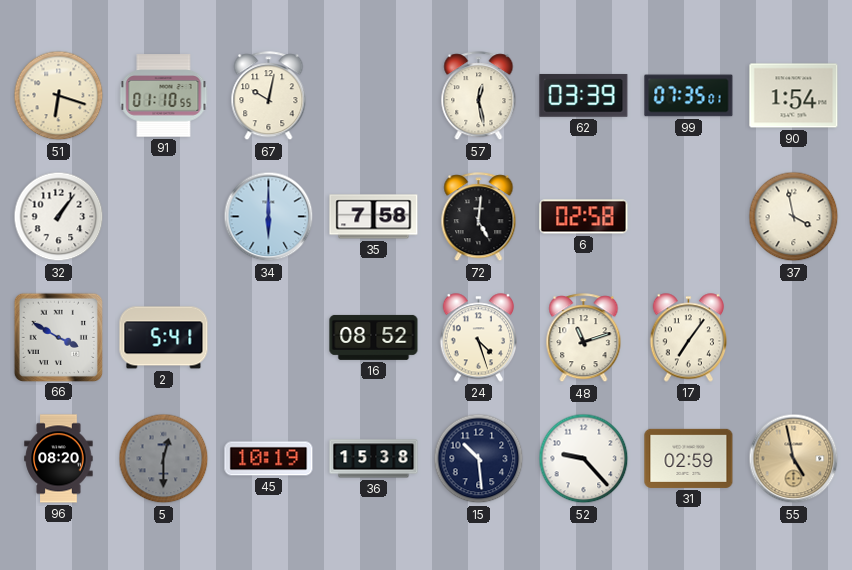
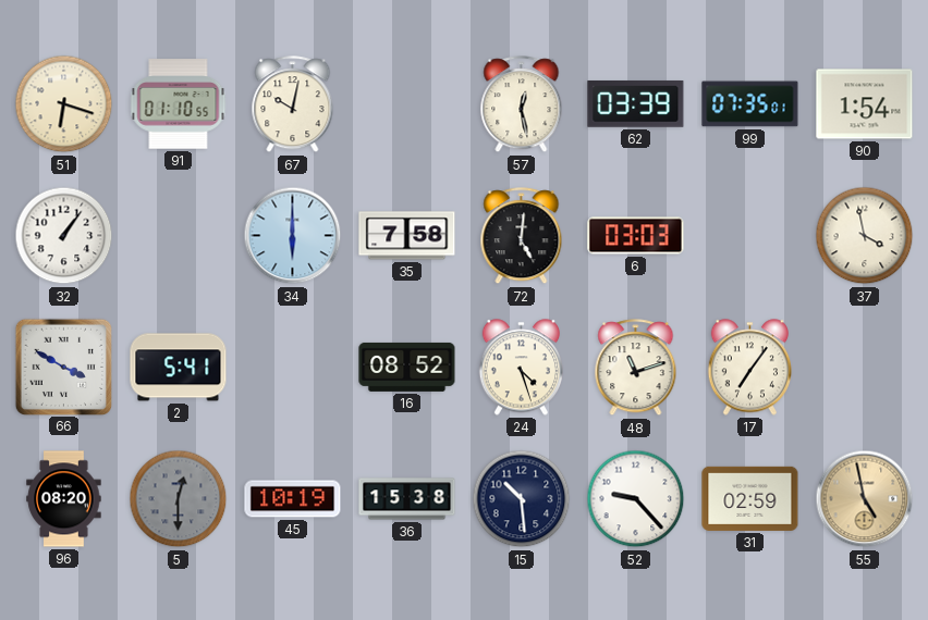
6: 02:58 -> 03:03
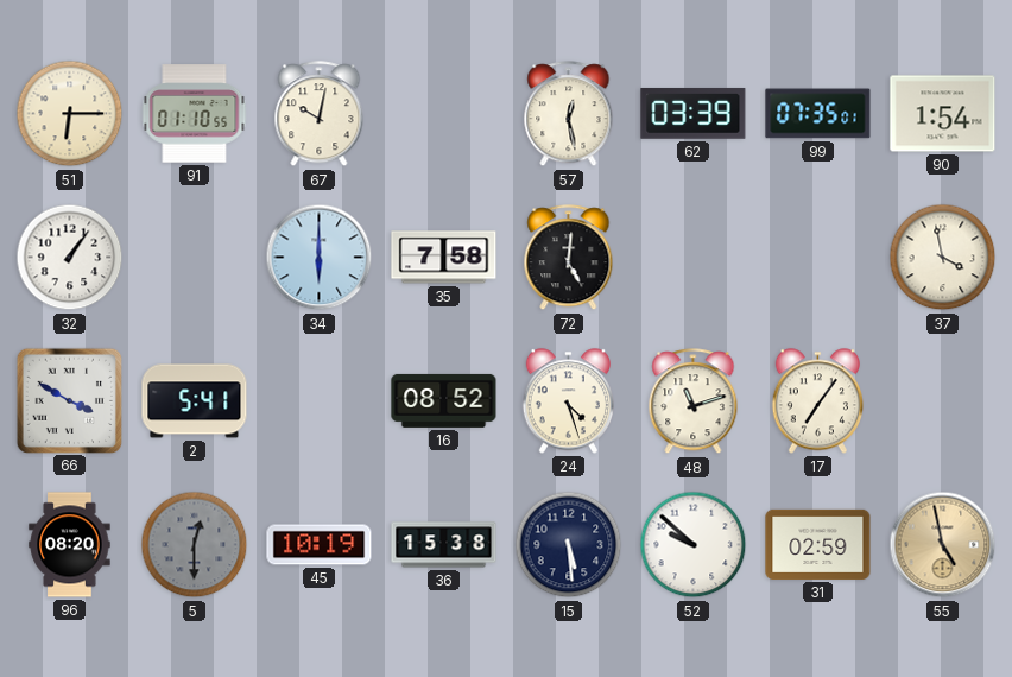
51: 6:18 -> 6:15
6: 03:03 -> none
15: 10:29 -> 5:29
52: 9:23 -> 9:52
